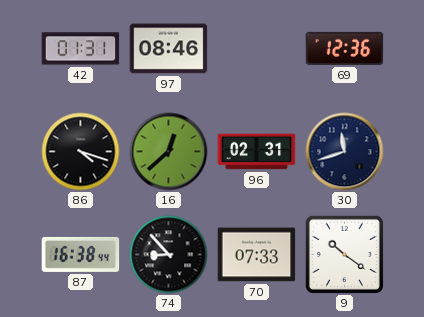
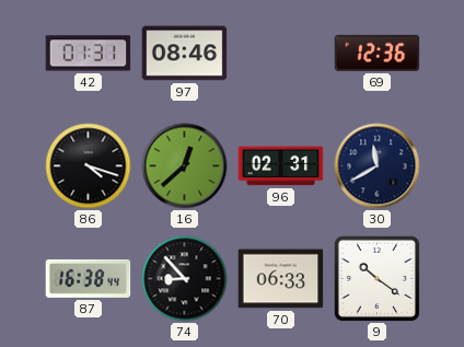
30: 11:42 -> 11:40
70: 07:33 -> 06:33
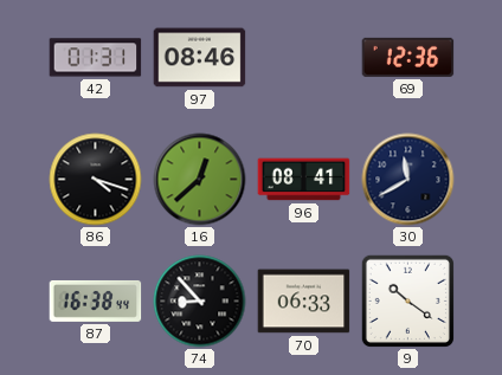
96: 02:31 -> 08:41
